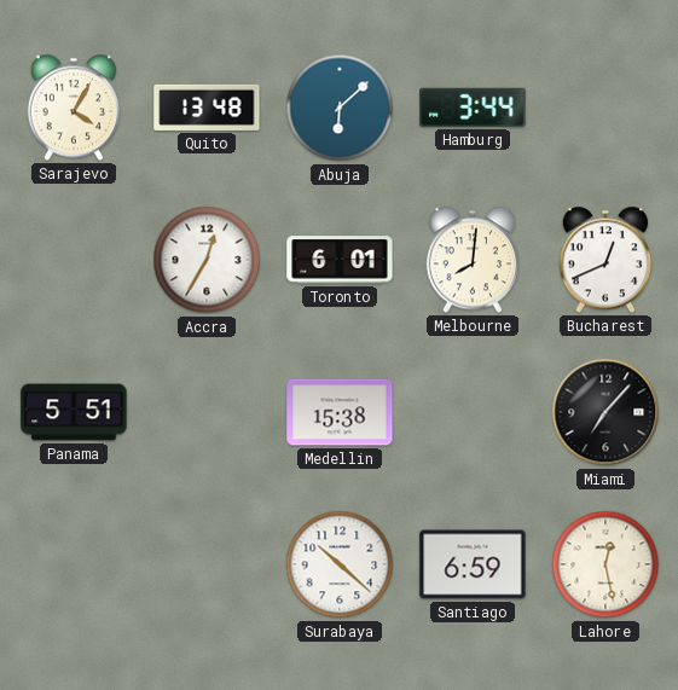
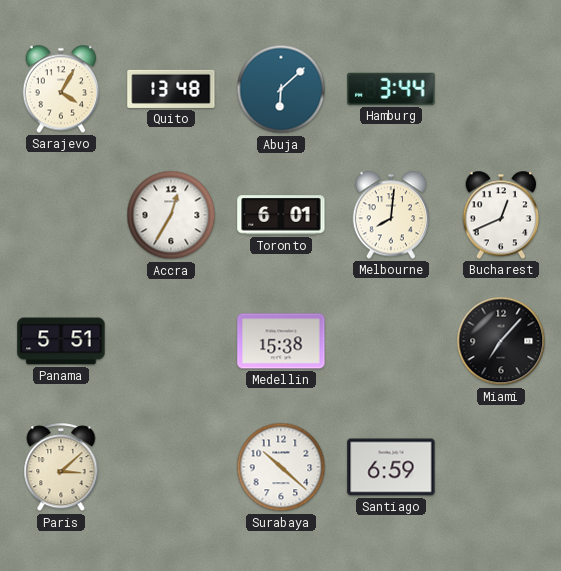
Paris: none -> 3:08
Lahore: 12:28 -> none
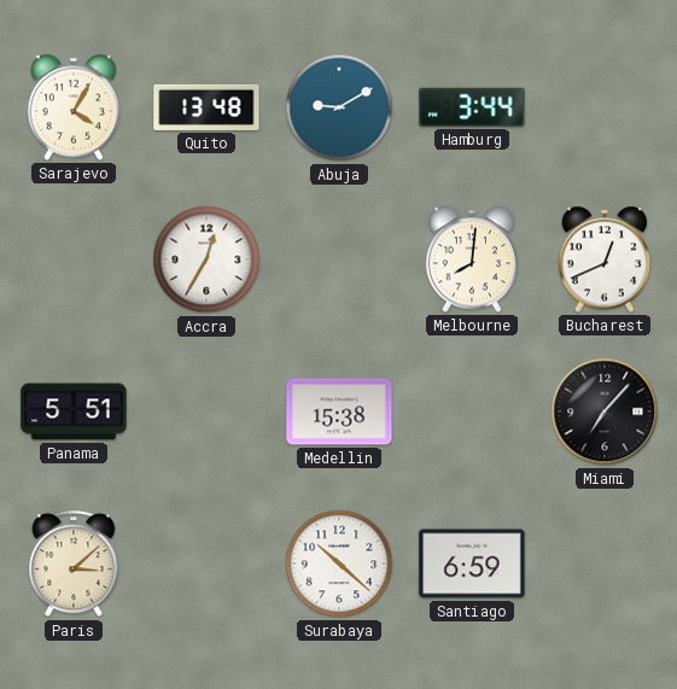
Abuja: 6:08 -> 9:10
Toronto: 6:01 -> none
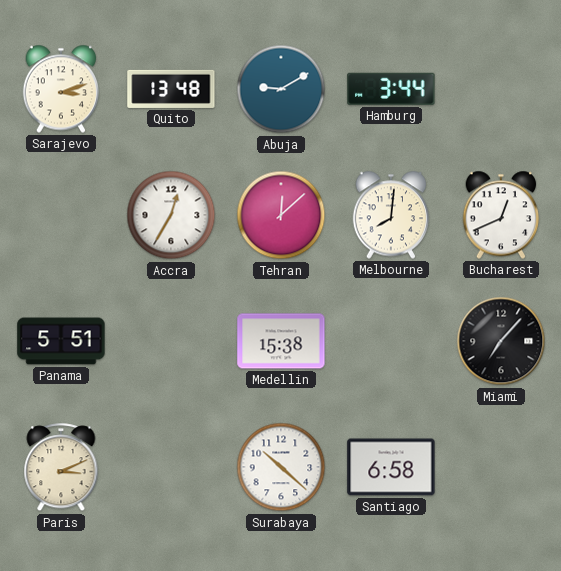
Sarajevo: 4:05 -> 3:12
Tehran: none -> 12:08
Paris: 3:08 -> 3:11
Santiago: 6:59 -> 6:58
